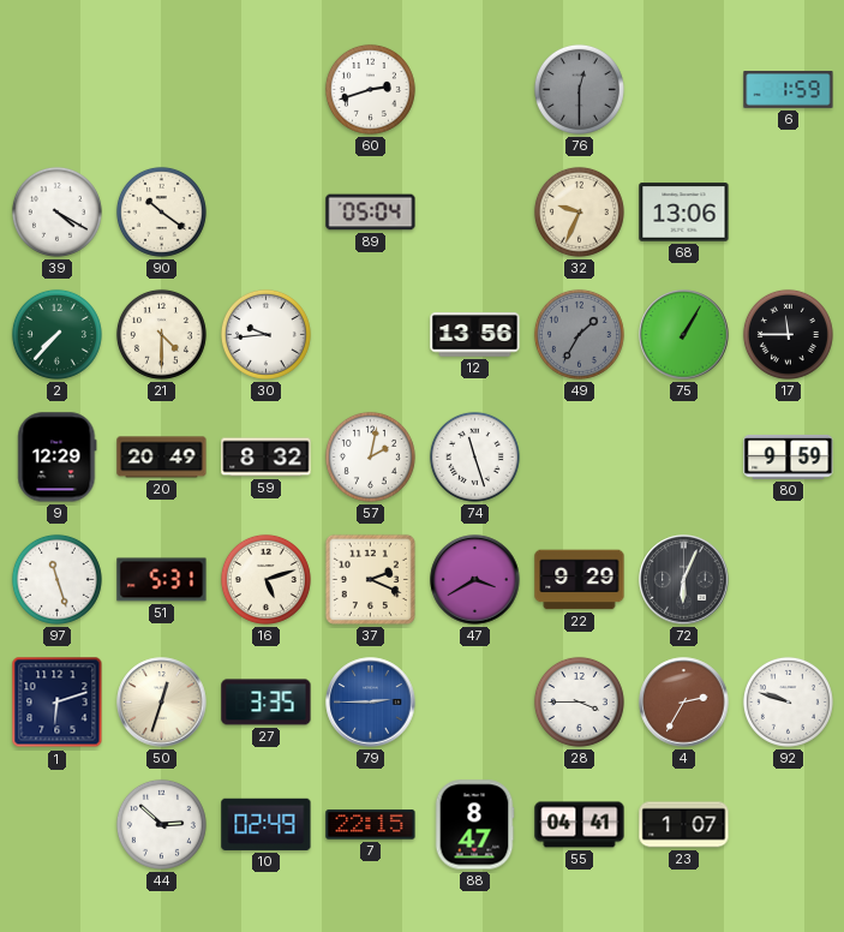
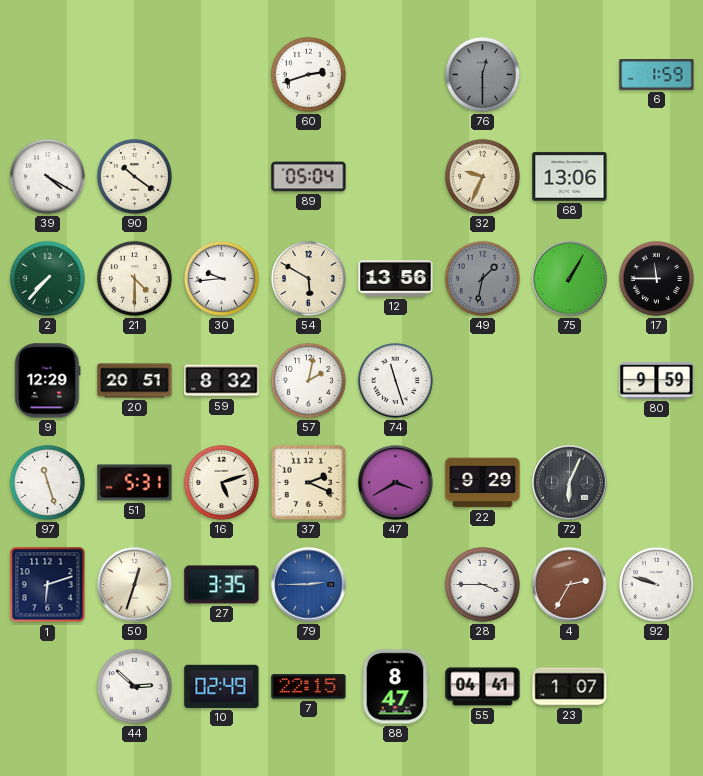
54: none -> 5:50
49: 1:35 -> 1:32
20: 20:49 -> 20:51
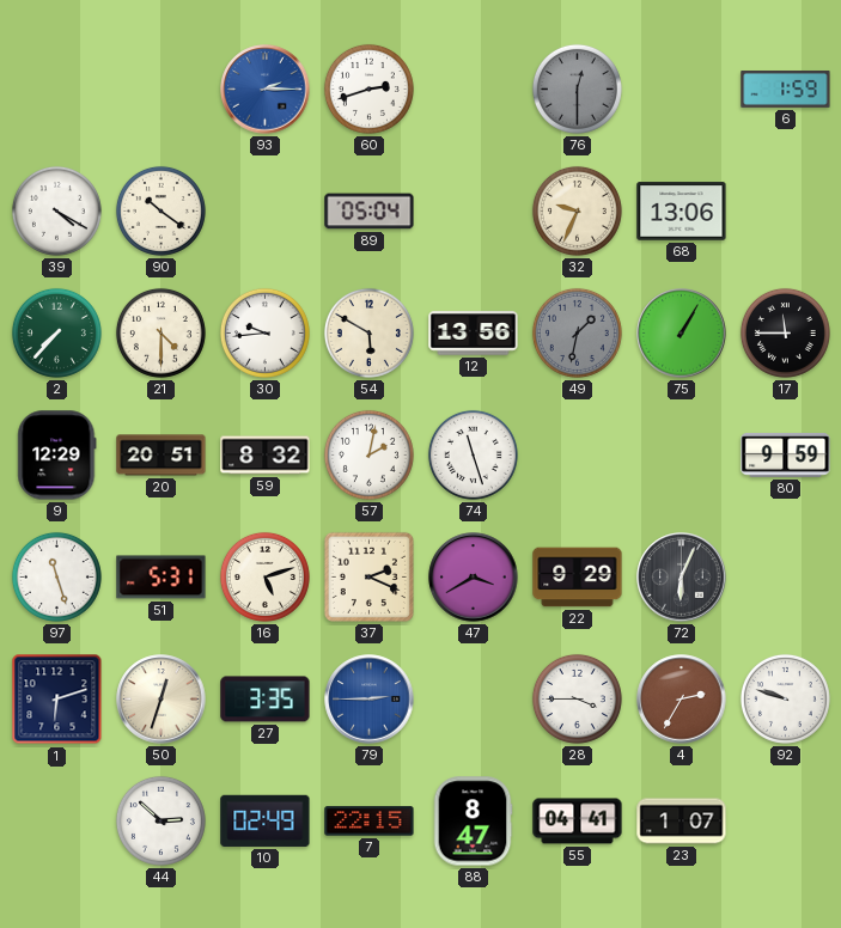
93: none -> 2:15
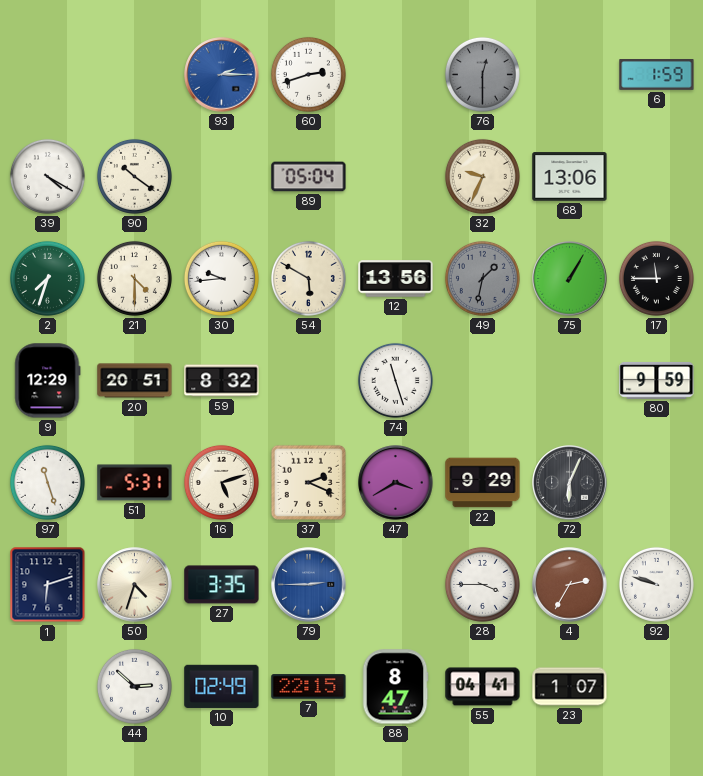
2: 7:37 -> 7:33
57: 2:02 -> none
50: 12:33 -> 4:33
